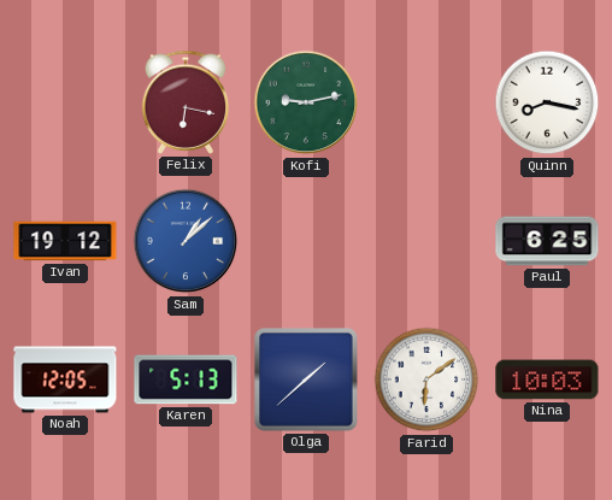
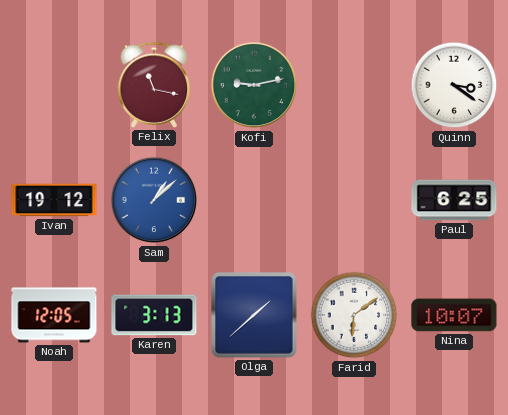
Felix: 6:17 -> 11:17
Quinn: 8:17 -> 3:21
Karen: 5:13 -> 3:13
Nina: 10:03 -> 10:07
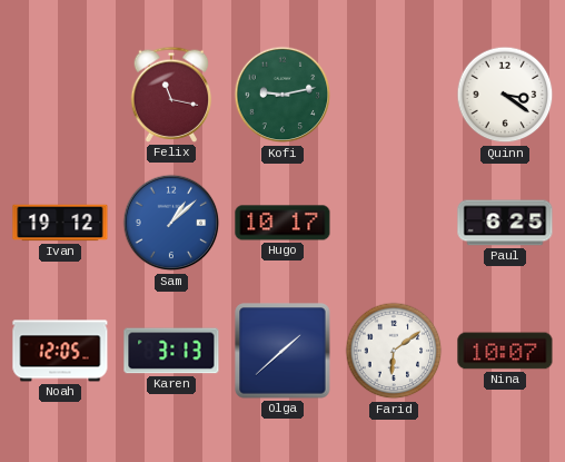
Hugo: none -> 10:17
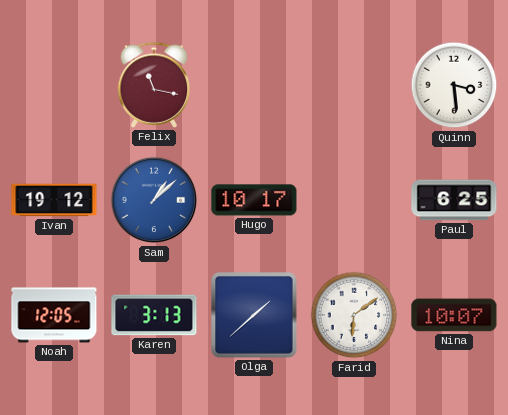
Kofi: 9:13 -> none
Quinn: 3:21 -> 3:29
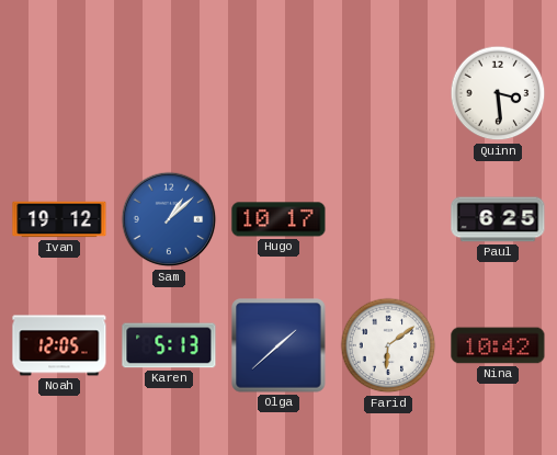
Felix: 11:17 -> none
Karen: 3:13 -> 5:13
Nina: 10:07 -> 10:42
